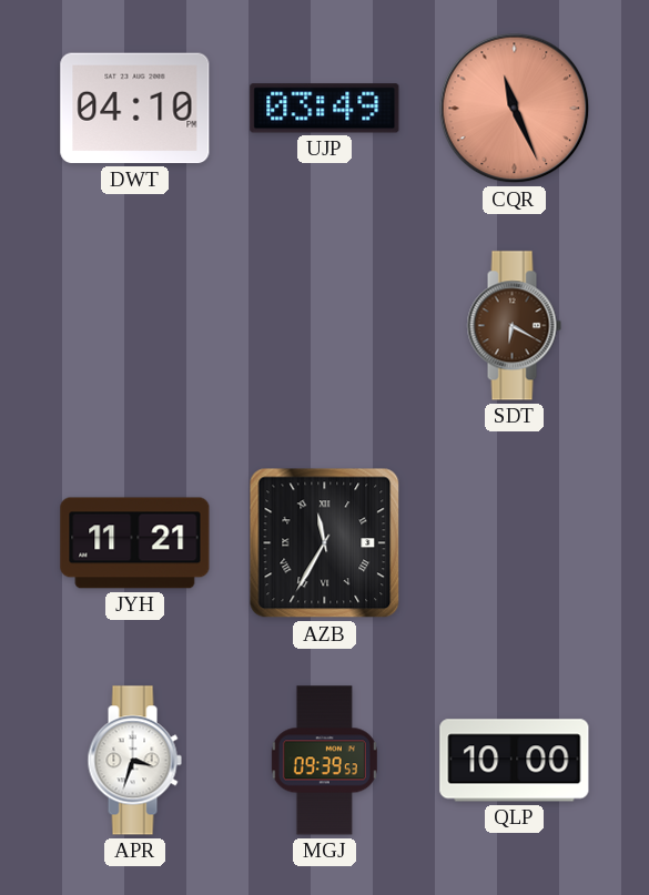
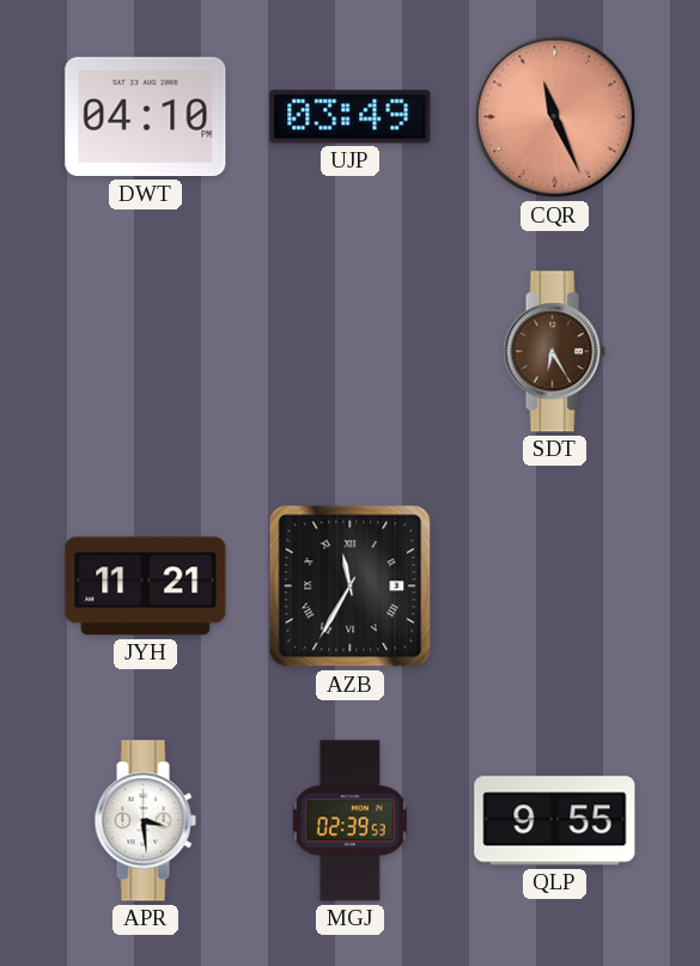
SDT: 6:20 -> 6:25
APR: 3:33 -> 3:29
MGJ: 09:39 -> 02:39
QLP: 10:00 -> 9:55
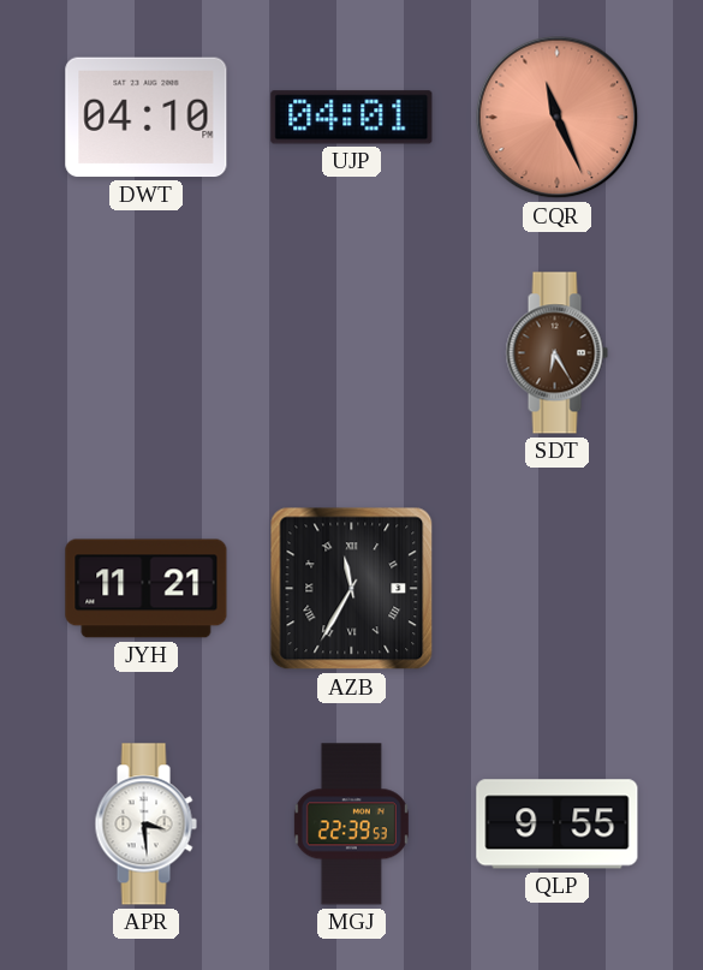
UJP: 03:49 -> 04:01
MGJ: 02:39 -> 22:39
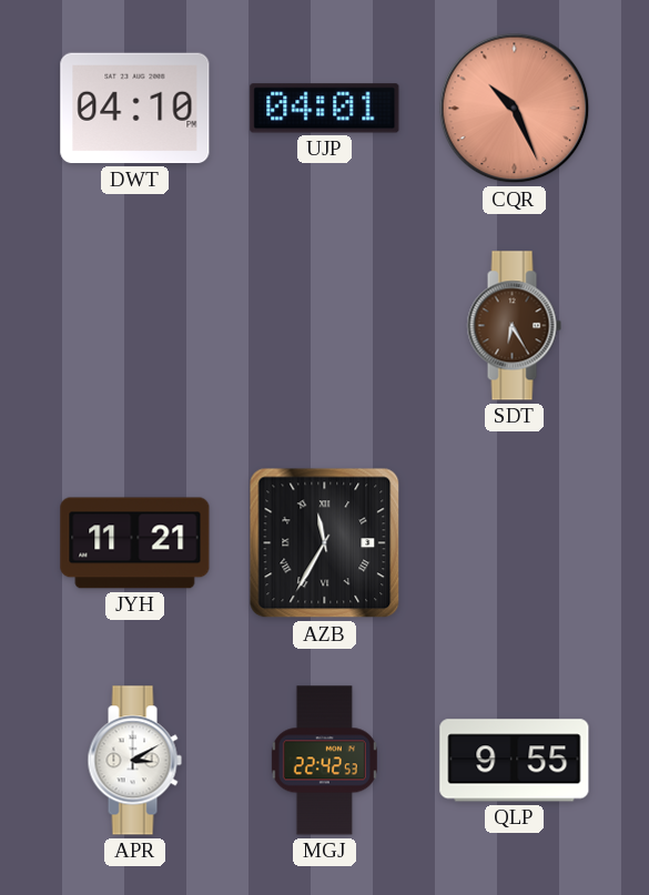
CQR: 11:26 -> 10:26
APR: 3:29 -> 3:10
MGJ: 22:39 -> 22:42
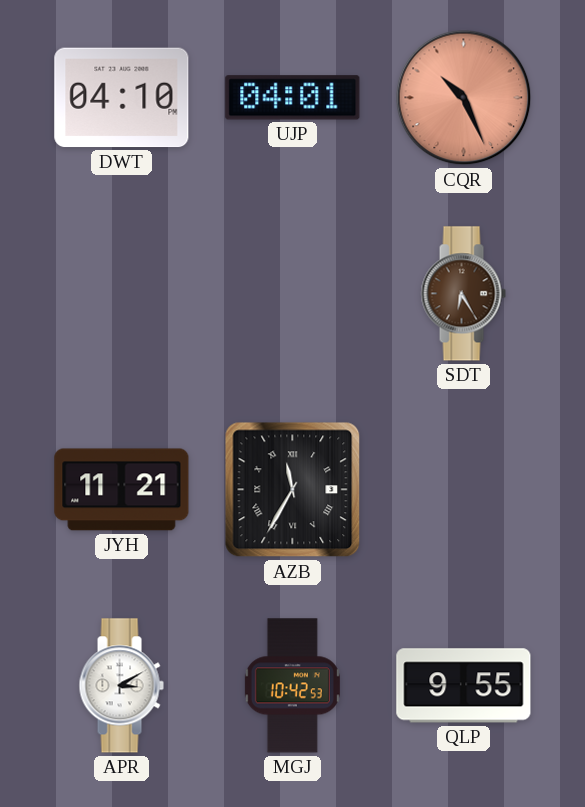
MGJ: 22:42 -> 10:42
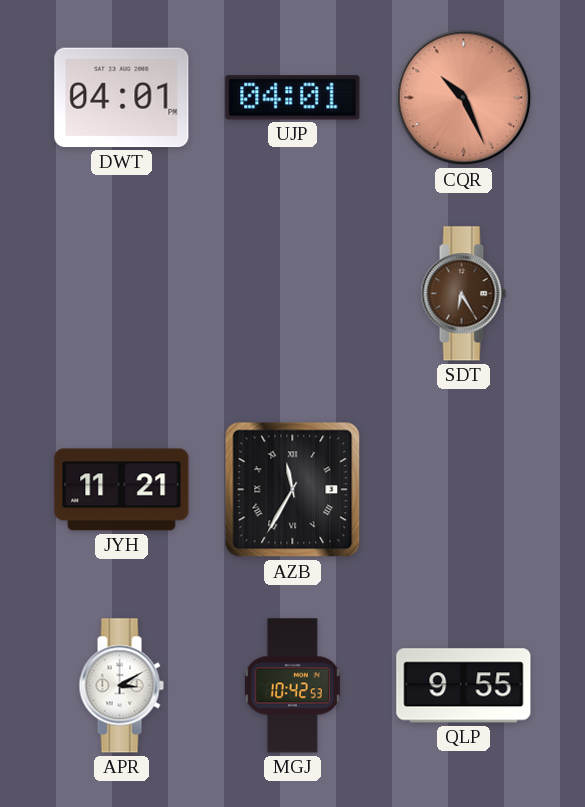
DWT: 04:10 -> 04:01
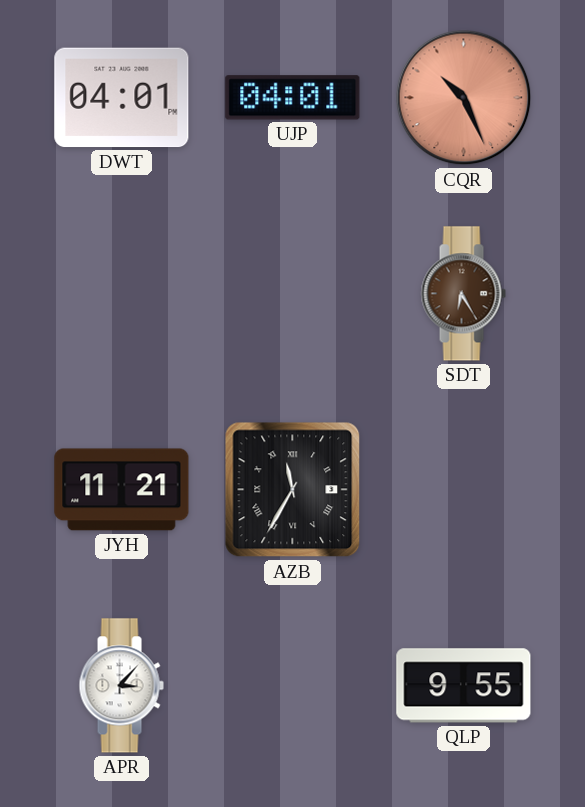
APR: 3:10 -> 3:07
MGJ: 10:42 -> none
